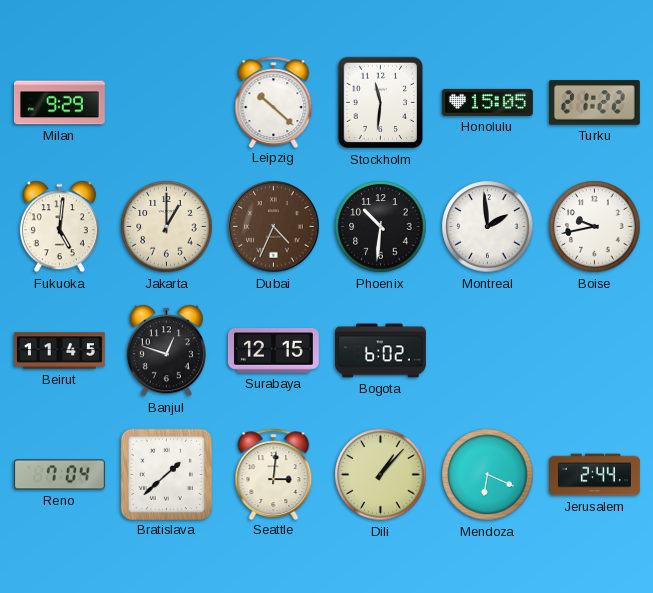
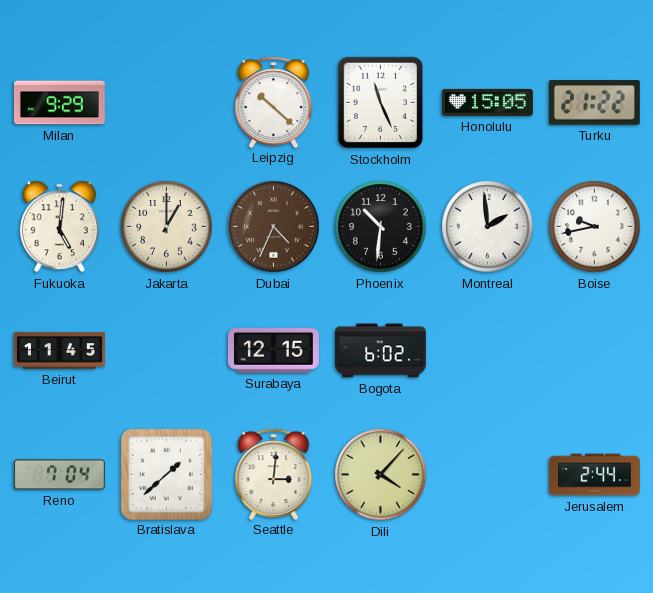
Stockholm: 11:31 -> 11:26
Banjul: 12:48 -> none
Dili: 1:07 -> 4:07
Mendoza: 6:19 -> none
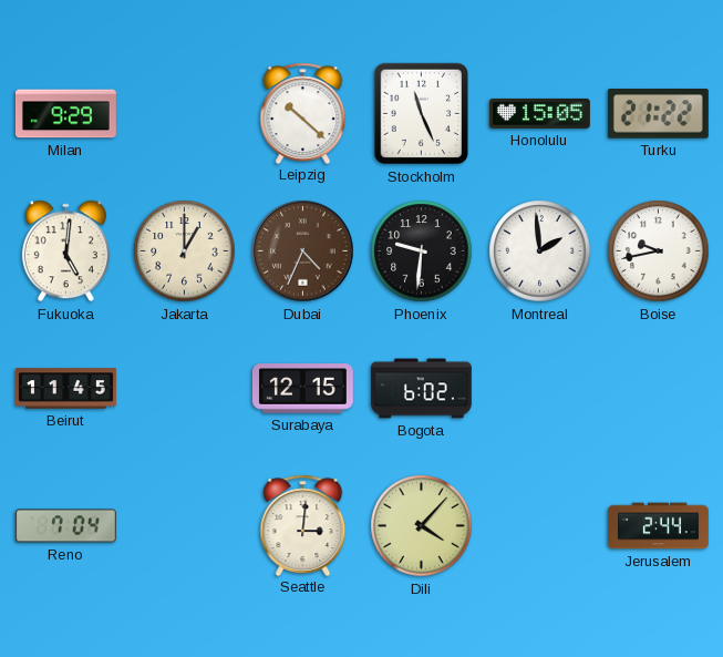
Phoenix: 10:31 -> 9:31
Bratislava: 1:38 -> none
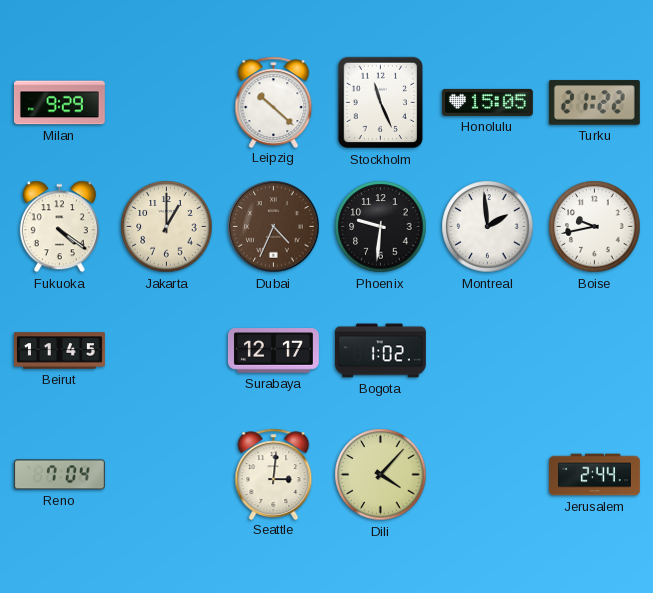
Fukuoka: 5:01 -> 4:21
Surabaya: 12:15 -> 12:17
Bogota: 6:02 -> 1:02
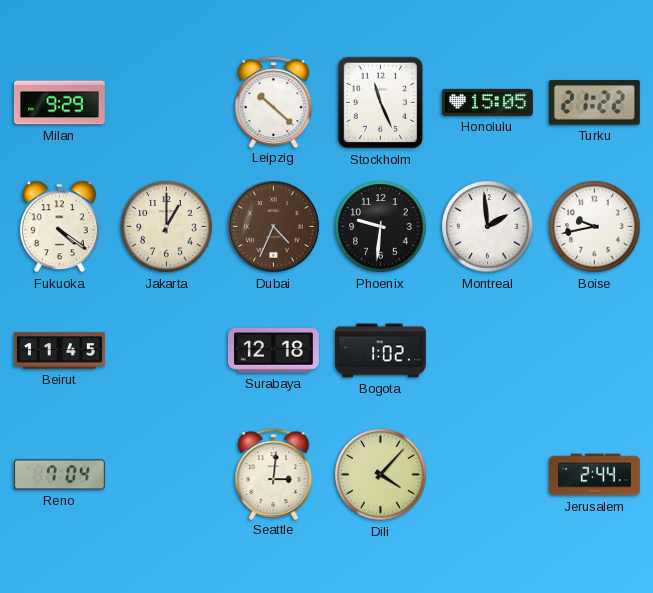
Surabaya: 12:17 -> 12:18
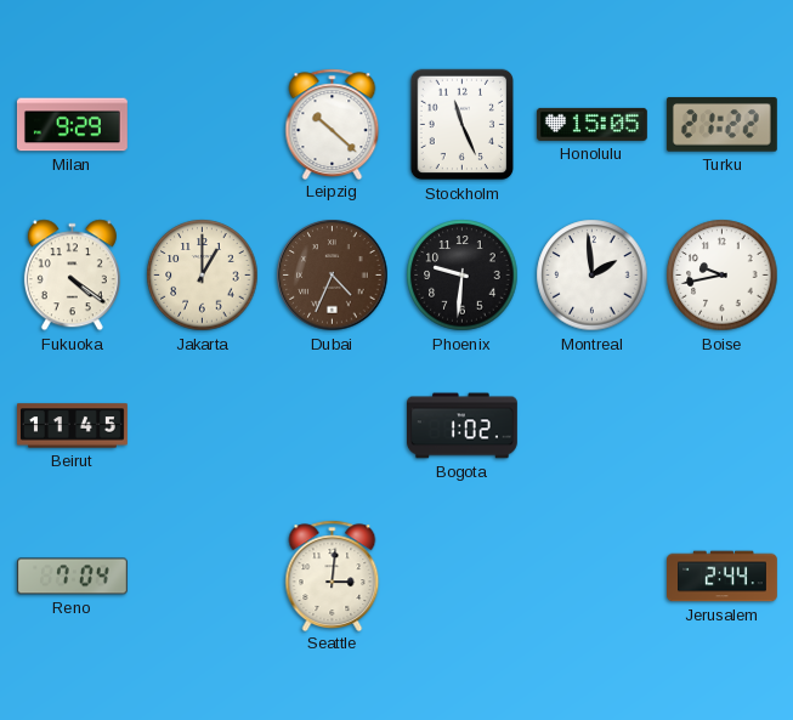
Surabaya: 12:18 -> none
Dili: 4:07 -> none
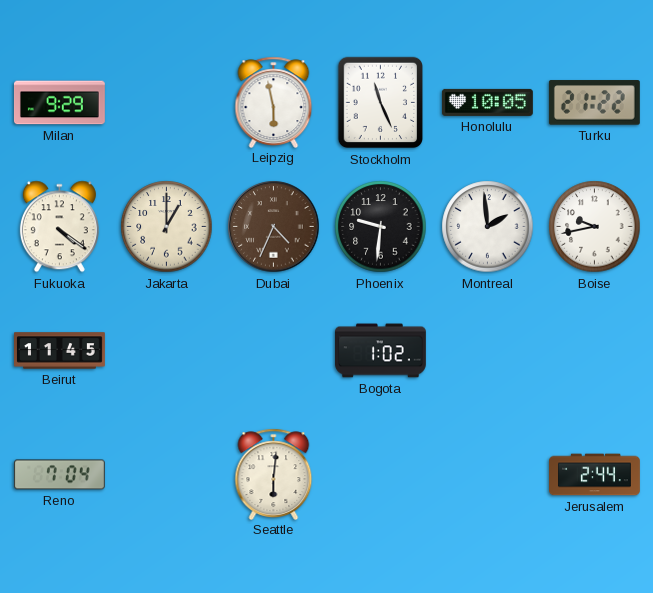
Leipzig: 10:22 -> 5:58
Honolulu: 15:05 -> 10:05
Seattle: 3:01 -> 6:01
